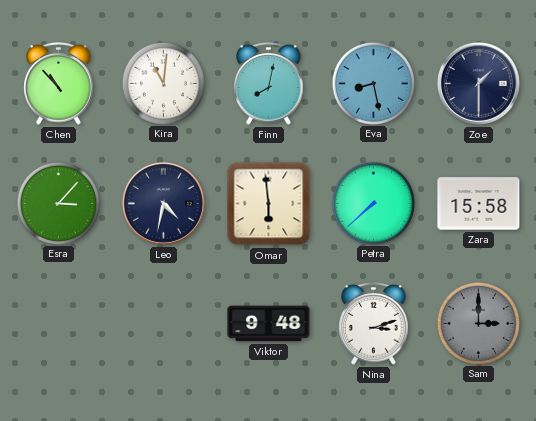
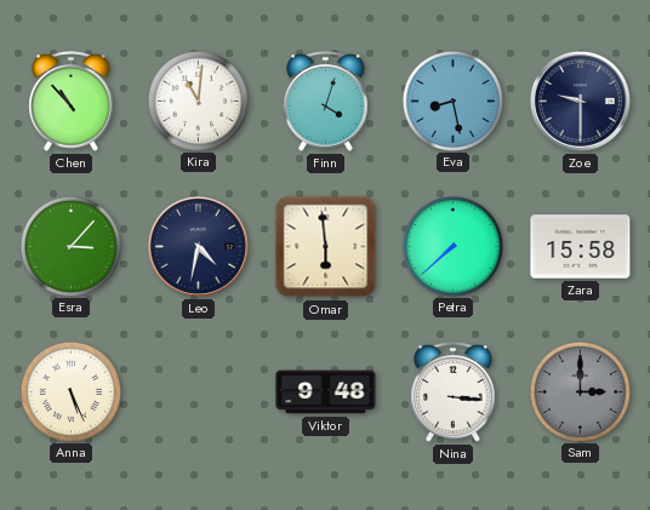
Finn: 8:02 -> 4:03
Zoe: 1:30 -> 9:30
Anna: none -> 5:26
Nina: 3:12 -> 3:16
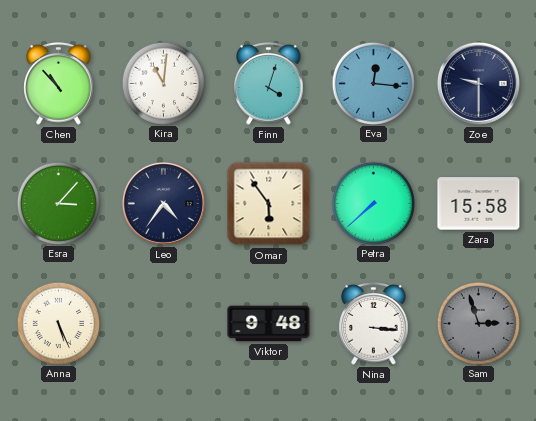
Eva: 8:28 -> 12:16
Leo: 4:32 -> 4:36
Omar: 5:59 -> 5:54
Sam: 3:00 -> 2:57
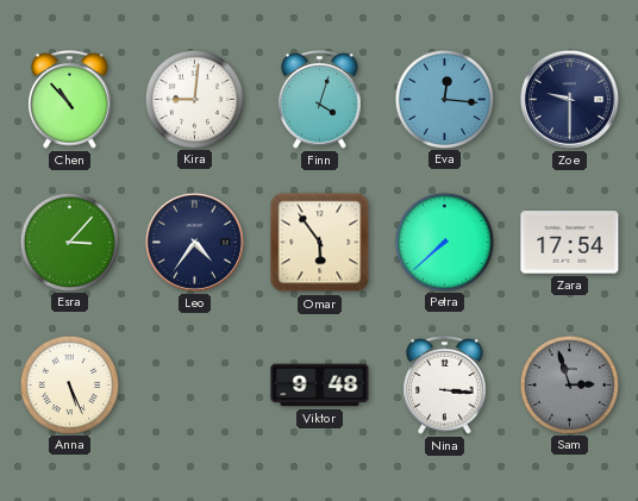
Kira: 11:01 -> 9:01
Zara: 15:58 -> 17:54
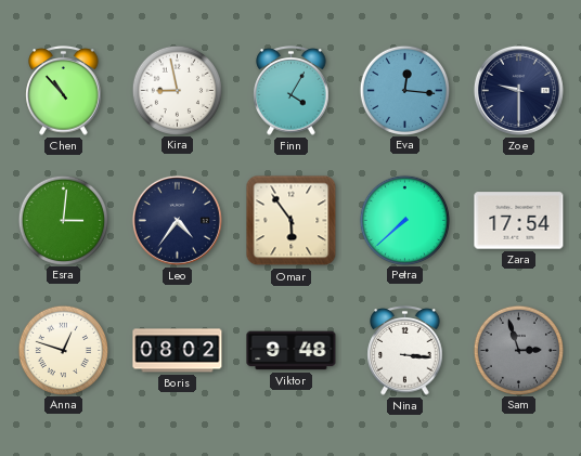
Kira: 9:01 -> 8:58
Finn: 4:03 -> 4:05
Esra: 3:07 -> 3:01
Anna: 5:26 -> 12:48
Boris: none -> 08:02
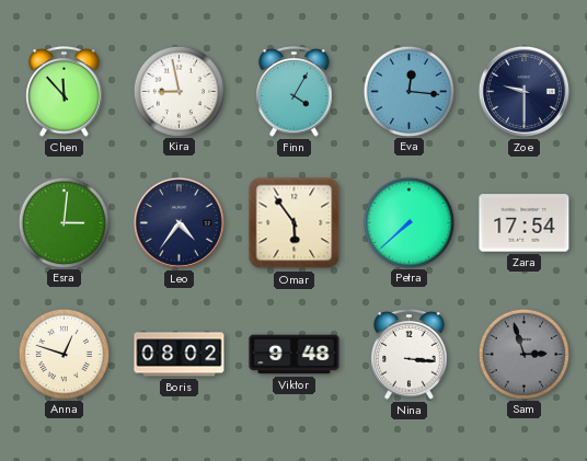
Chen: 10:53 -> 11:53
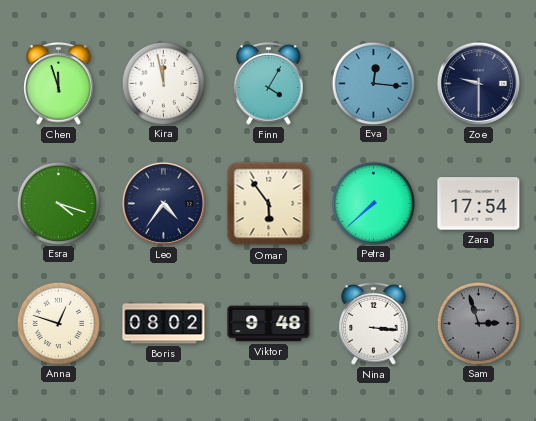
Chen: 11:53 -> 11:57
Kira: 8:58 -> 11:58
Esra: 3:01 -> 4:18
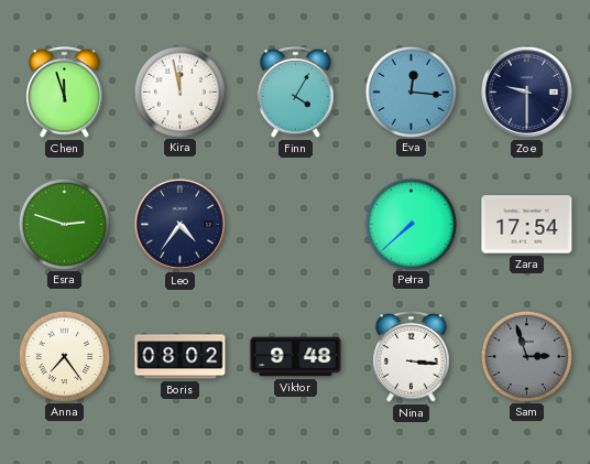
Esra: 4:18 -> 2:48
Omar: 5:54 -> none
Anna: 12:48 -> 7:24
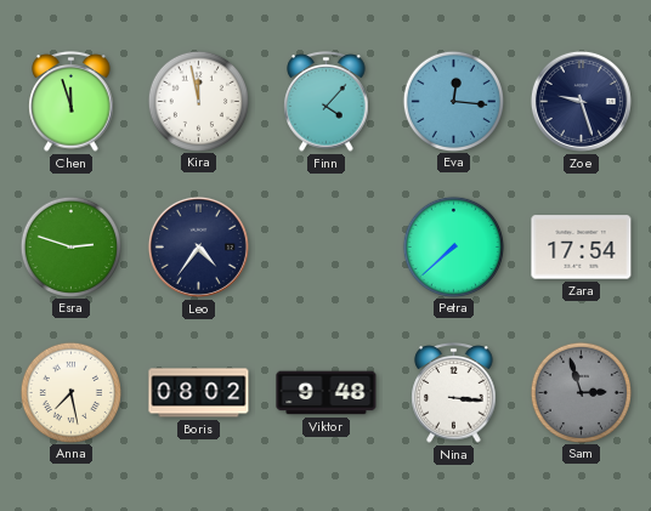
Finn: 4:05 -> 4:07
Zoe: 9:30 -> 9:27
Anna: 7:24 -> 7:28
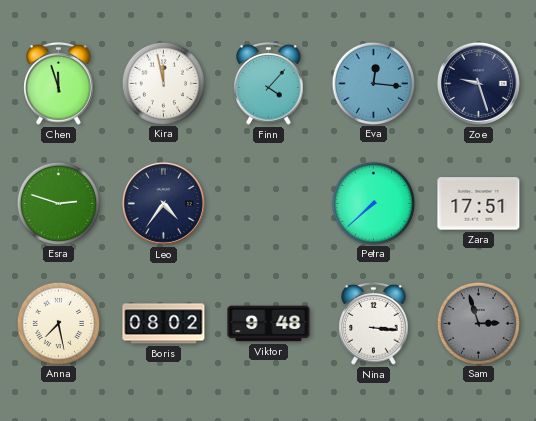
Zara: 17:54 -> 17:51
